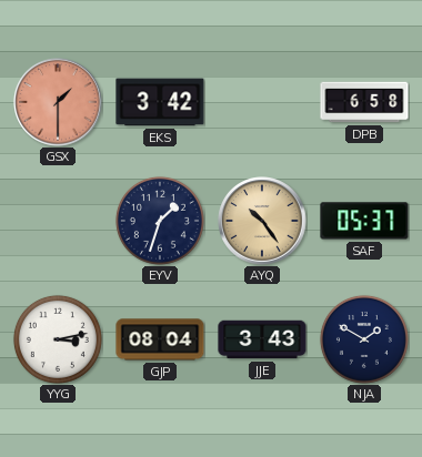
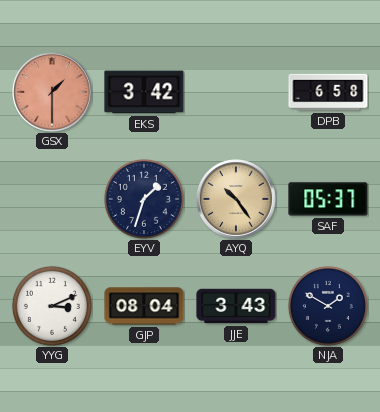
YYG: 3:13 -> 3:11
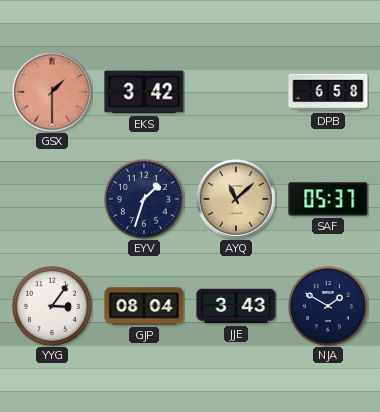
AYQ: 10:24 -> 11:08
YYG: 3:11 -> 3:06
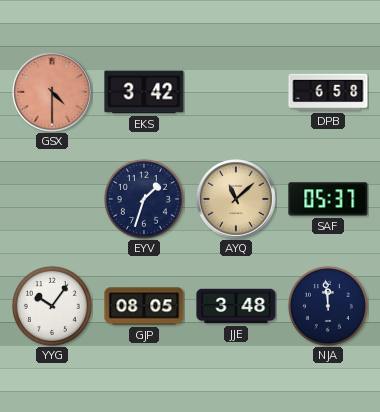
GSX: 1:30 -> 4:30
YYG: 3:06 -> 10:06
GJP: 08:04 -> 08:05
JJE: 3:43 -> 3:48
NJA: 1:50 -> 11:59
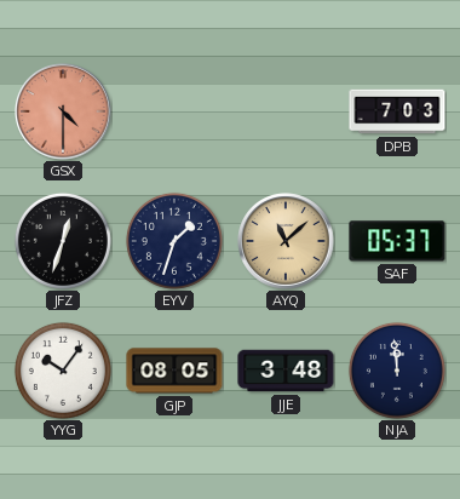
EKS: 3:42 -> none
DPB: 6:58 -> 7:03
JFZ: none -> 12:33
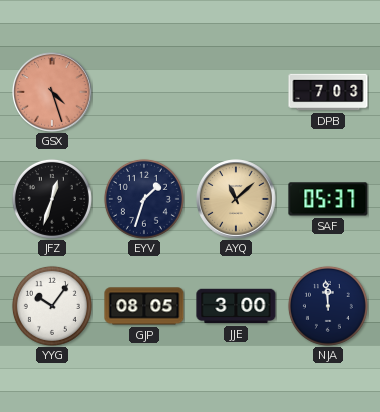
GSX: 4:30 -> 4:27
JJE: 3:48 -> 3:00
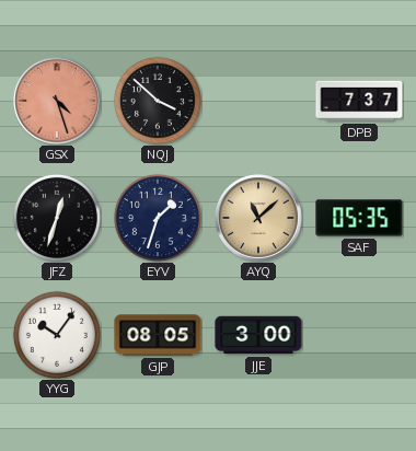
NQJ: none -> 3:52
DPB: 7:03 -> 7:37
SAF: 05:37 -> 05:35
NJA: 11:59 -> none
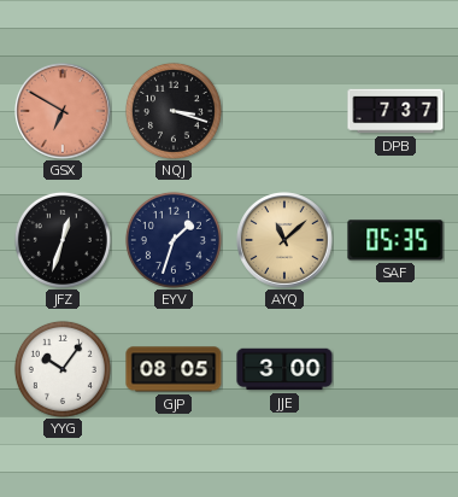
GSX: 4:27 -> 6:50
NQJ: 3:52 -> 3:18
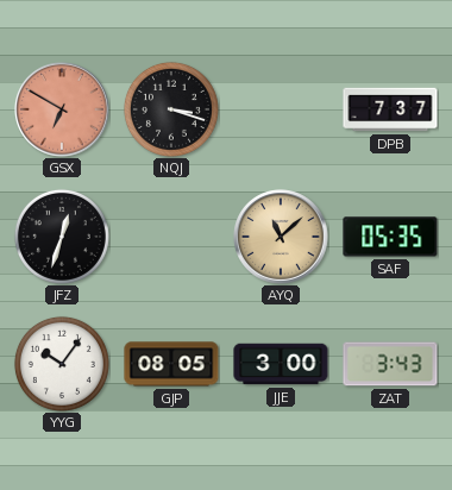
EYV: 1:33 -> none
ZAT: none -> 3:43
